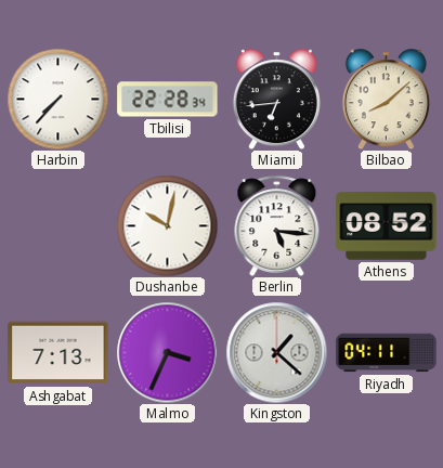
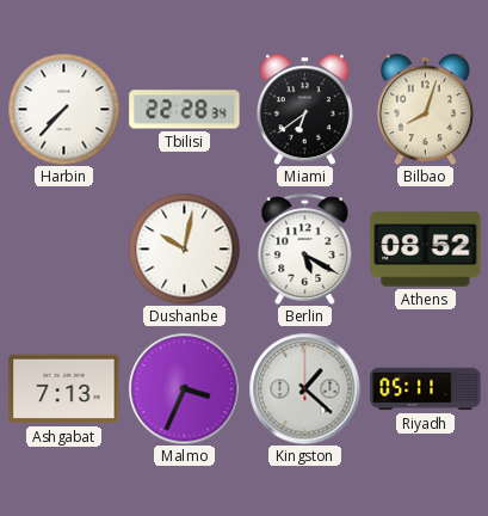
Miami: 6:44 -> 6:39
Bilbao: 8:08 -> 8:03
Berlin: 5:16 -> 5:20
Riyadh: 04:11 -> 05:11
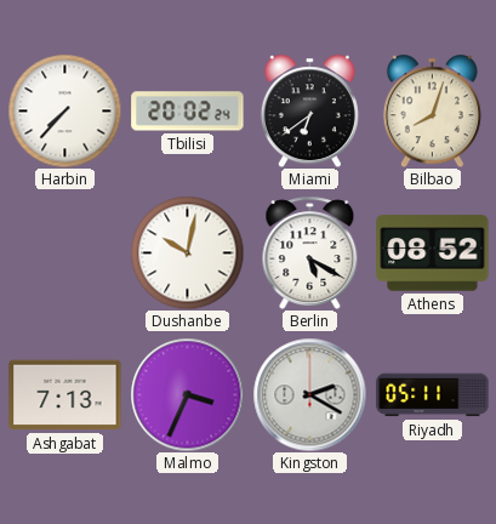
Tbilisi: 22:28 -> 20:02
Kingston: 1:22 -> 2:20
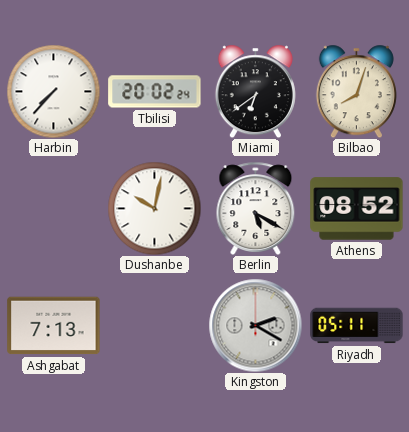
Malmo: 3:34 -> none
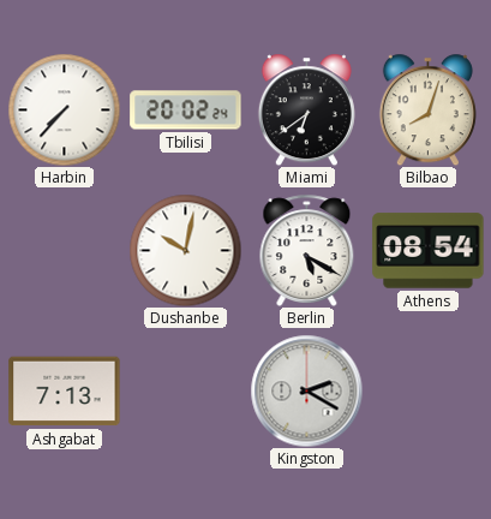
Athens: 08:52 -> 08:54
Riyadh: 05:11 -> none
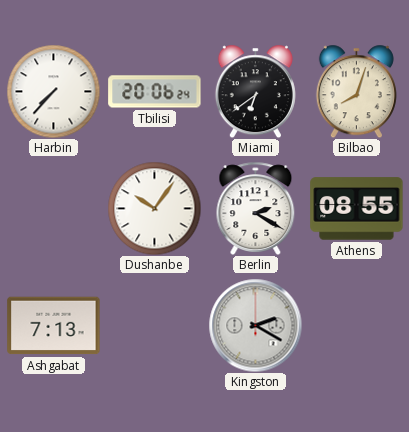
Tbilisi: 20:02 -> 20:06
Dushanbe: 10:02 -> 10:06
Berlin: 5:20 -> 2:20
Athens: 08:54 -> 08:55
